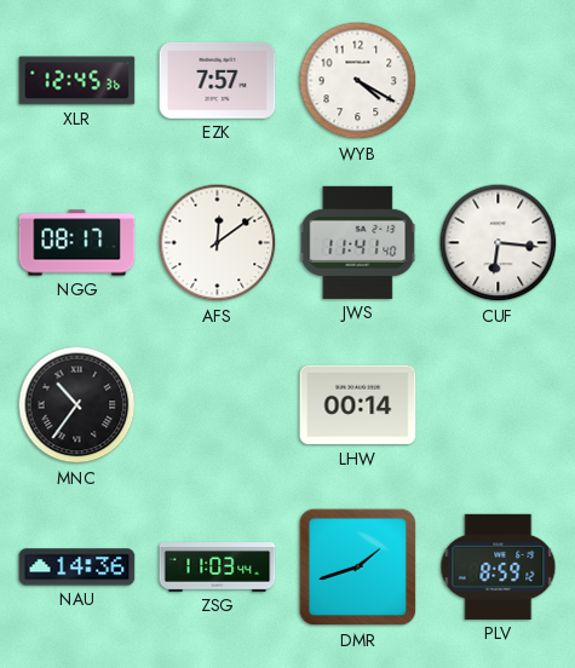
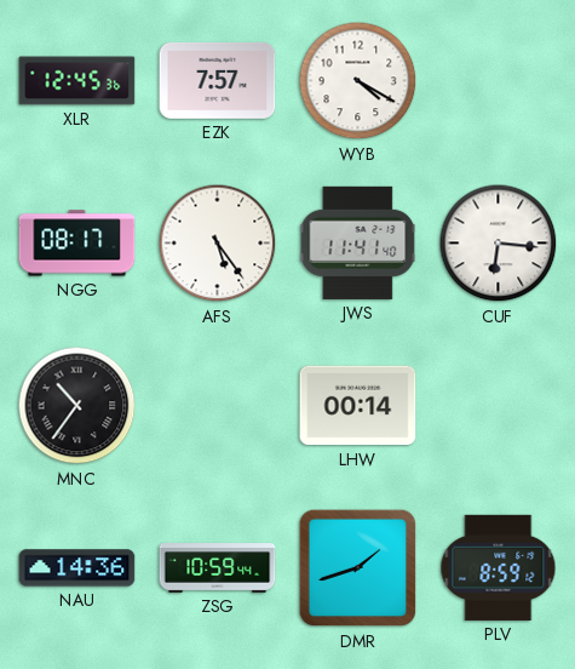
AFS: 12:09 -> 5:24
ZSG: 11:03 -> 10:59
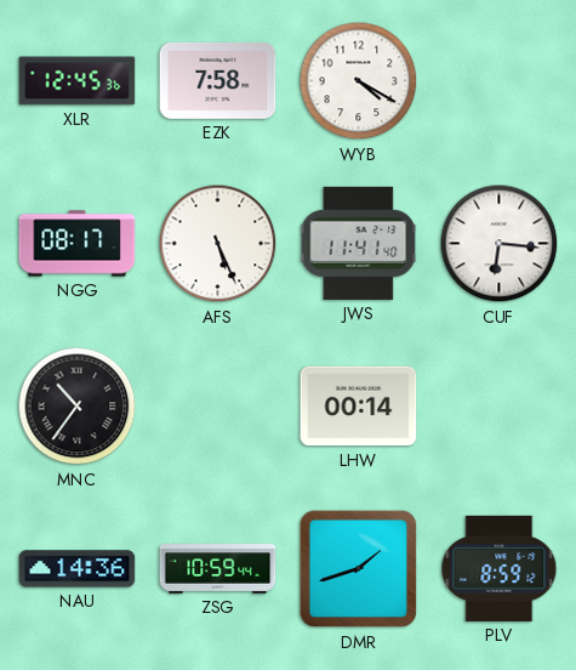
EZK: 7:57 -> 7:58
AFS: 5:24 -> 5:26
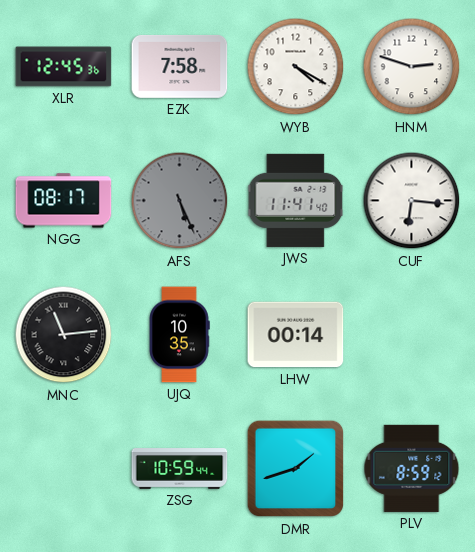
HNM: none -> 2:48
AFS dial: white -> grey
MNC: 10:36 -> 11:14
UJQ: none -> 10:35
NAU: 14:36 -> none
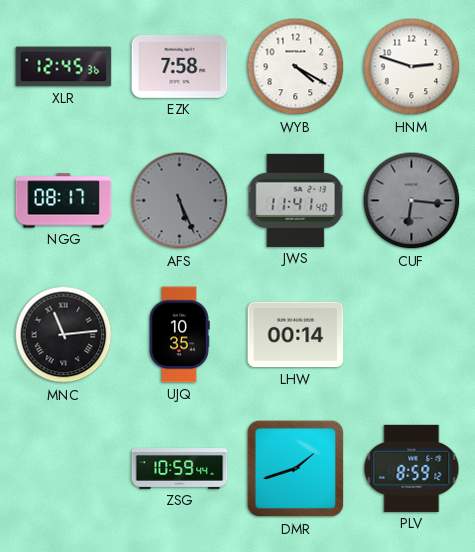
CUF dial: white -> grey
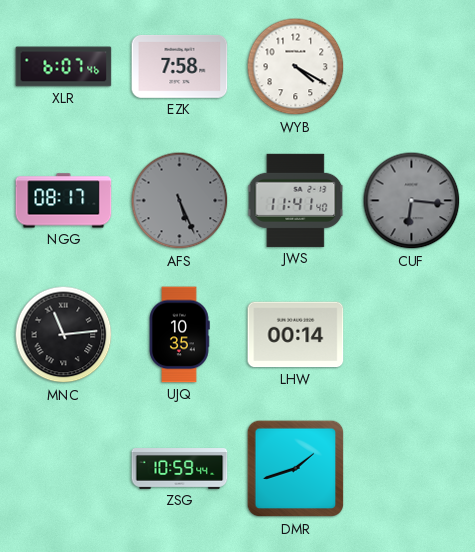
XLR: 12:45 -> 6:07
HNM: 2:48 -> none
PLV: 8:59 -> none
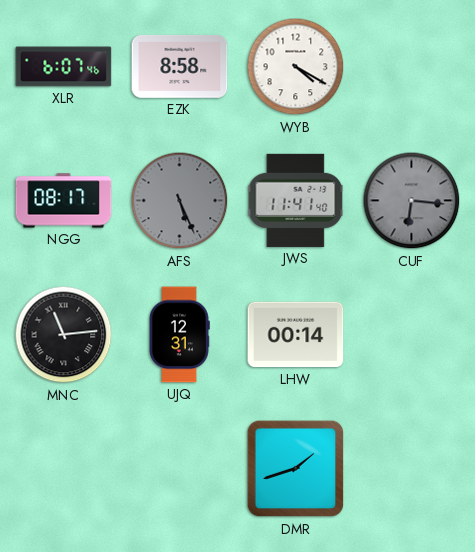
EZK: 7:58 -> 8:58
UJQ: 10:35 -> 12:31
ZSG: 10:59 -> none
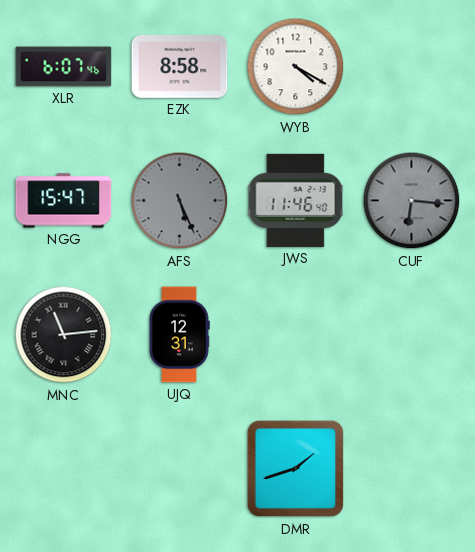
NGG: 08:17 -> 15:47
JWS: 11:41 -> 11:46
LHW: 00:14 -> none
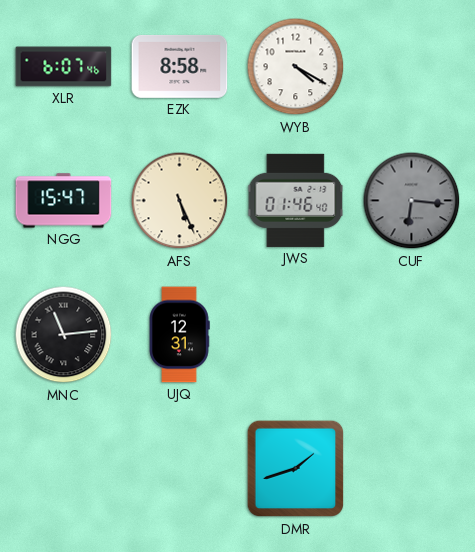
AFS dial: grey -> cream
JWS: 11:46 -> 01:46
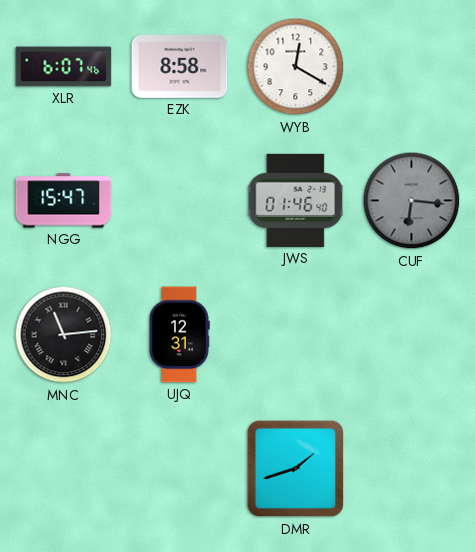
WYB: 4:20 -> 12:20
AFS: 5:26 -> none
